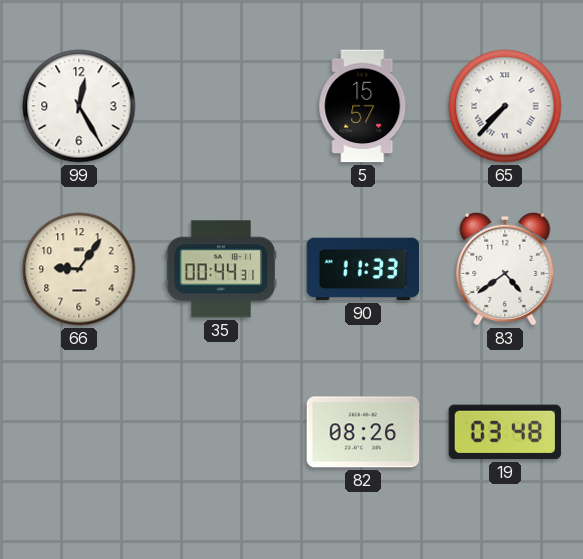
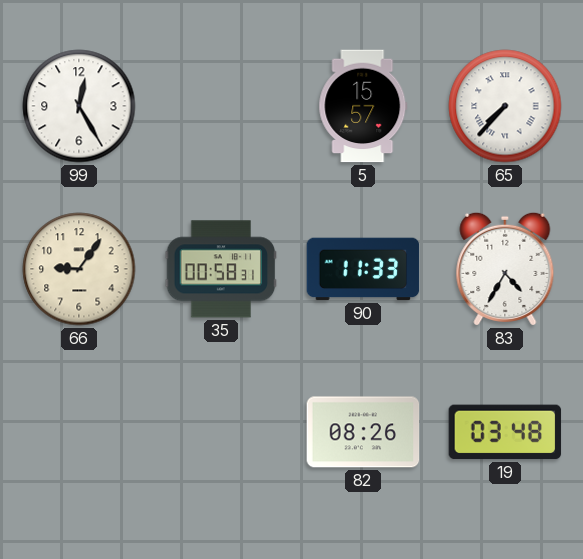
35: 00:44 -> 00:58
83: 4:39 -> 4:35
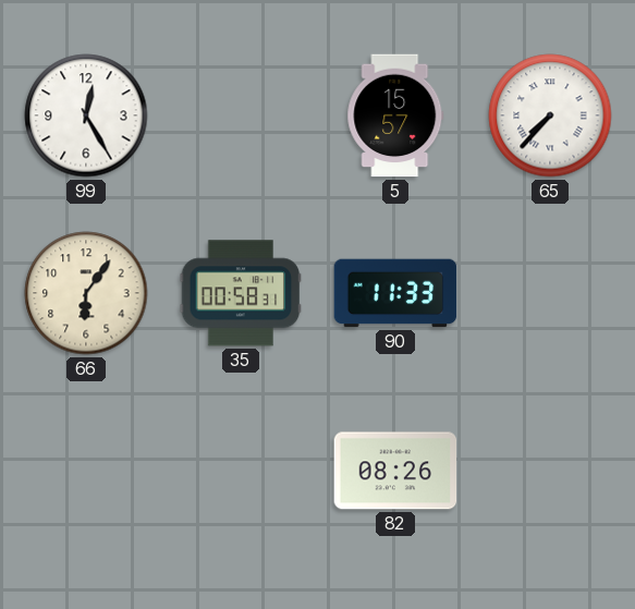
66: 9:06 -> 6:06
83: 4:35 -> none
19: 03:48 -> none
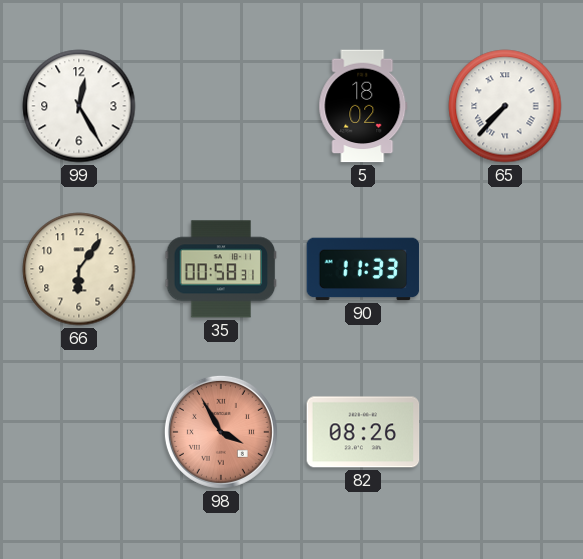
5: 15:57 -> 18:02
98: none -> 3:55
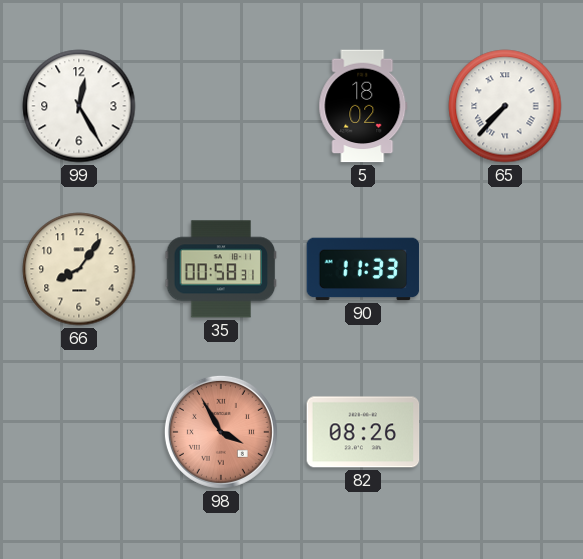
66: 6:06 -> 8:06
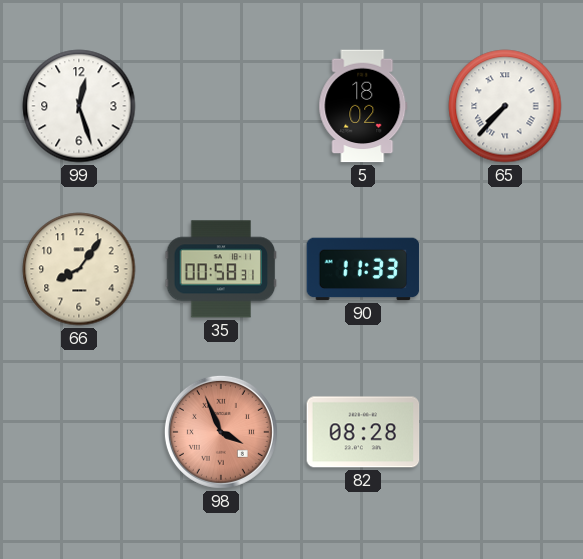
99: 12:25 -> 12:27
98: 3:55 -> 3:56
82: 08:26 -> 08:28
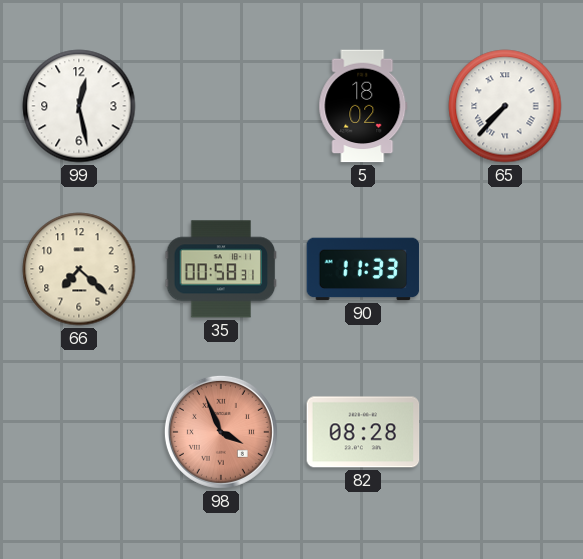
99: 12:27 -> 12:28
66: 8:06 -> 7:22
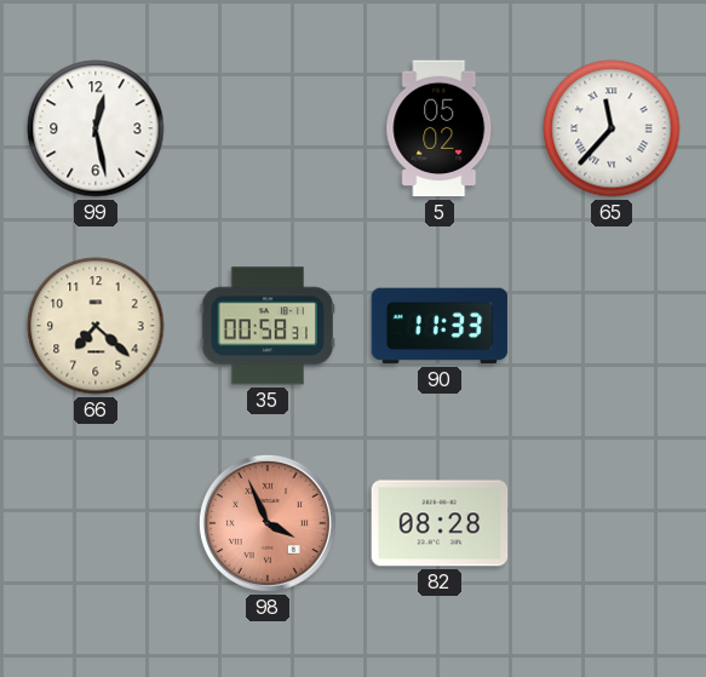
5: 18:02 -> 05:02
65: 7:37 -> 11:37
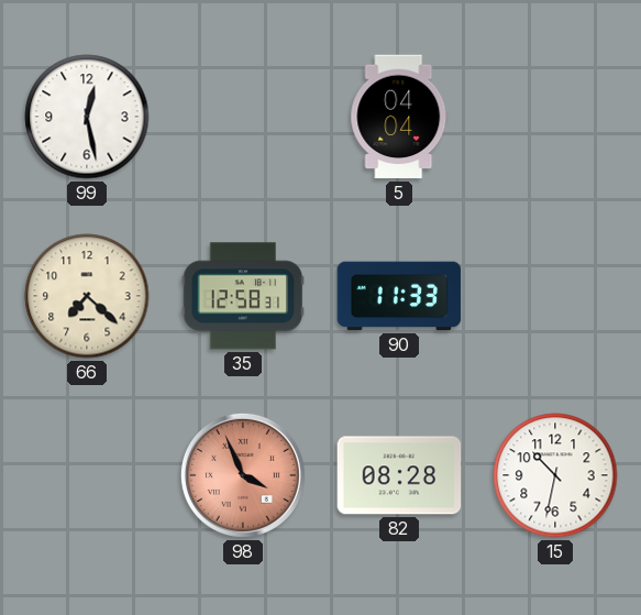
5: 05:02 -> 04:04
65: 11:37 -> none
35: 00:58 -> 12:58
15: none -> 10:32
